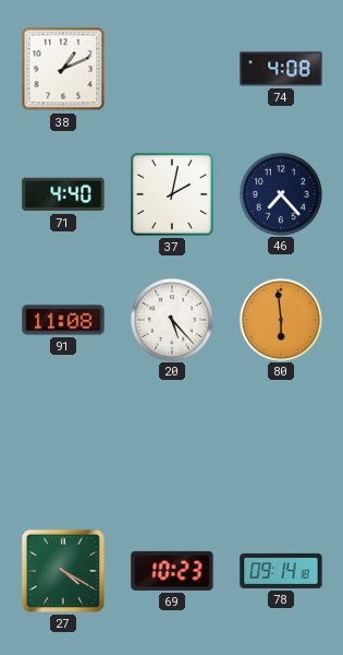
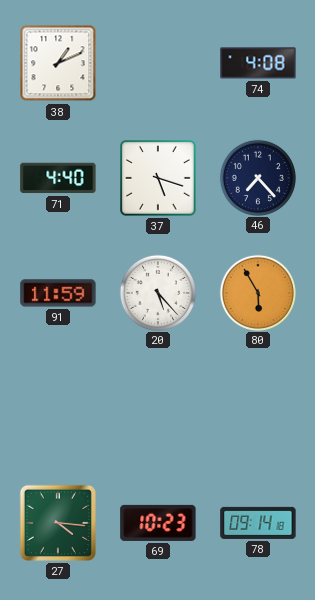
37: 2:02 -> 5:18
91: 11:08 -> 11:59
80: 5:59 -> 5:55
27: 4:20 -> 4:16
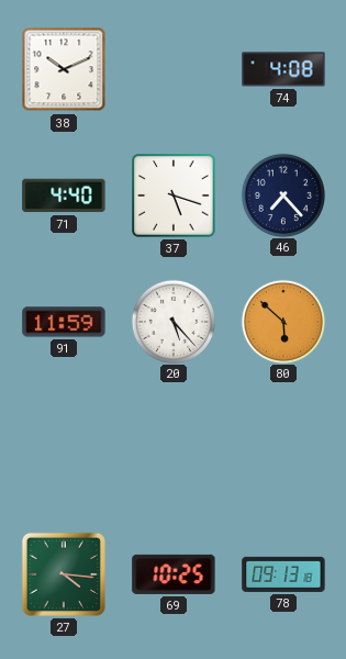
38: 1:11 -> 10:11
80: 5:55 -> 5:52
69: 10:23 -> 10:25
78: 09:14 -> 09:13
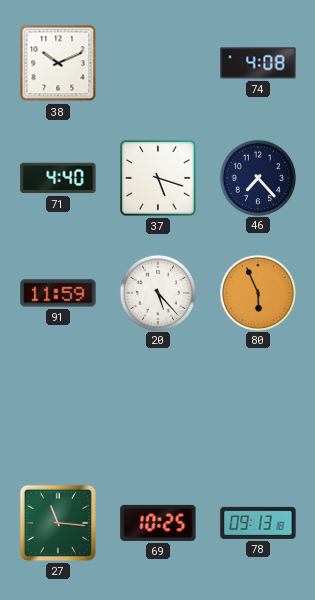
80: 5:52 -> 5:56
27: 4:16 -> 11:16
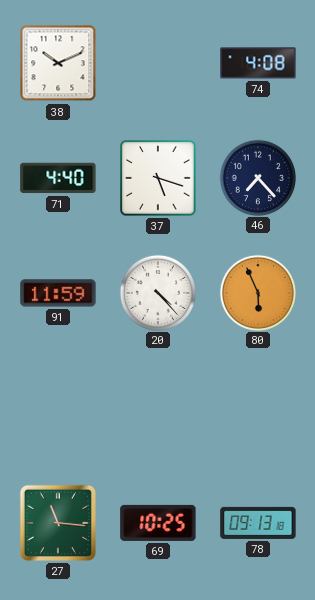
20: 5:23 -> 4:23
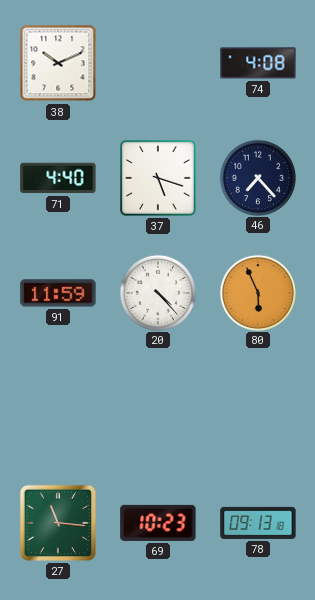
69: 10:25 -> 10:23
